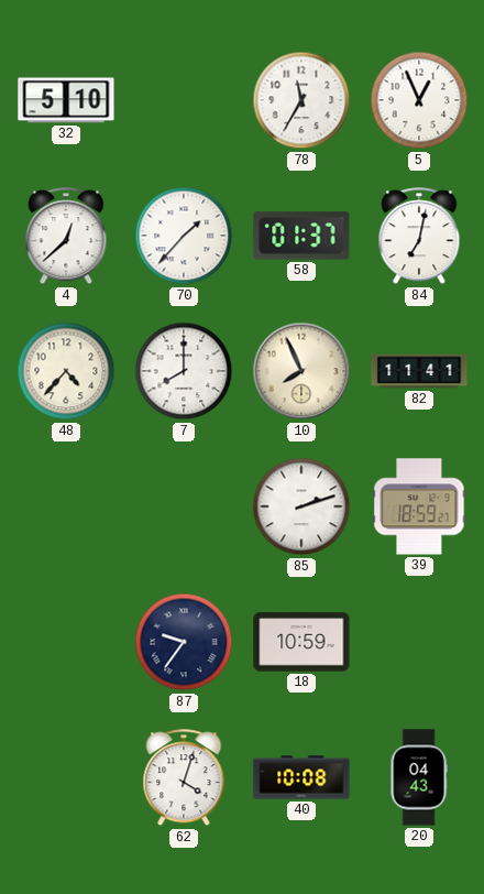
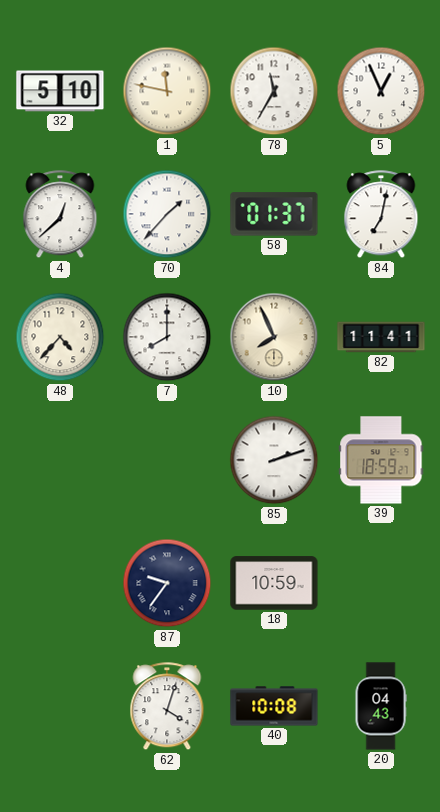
1: none -> 11:47
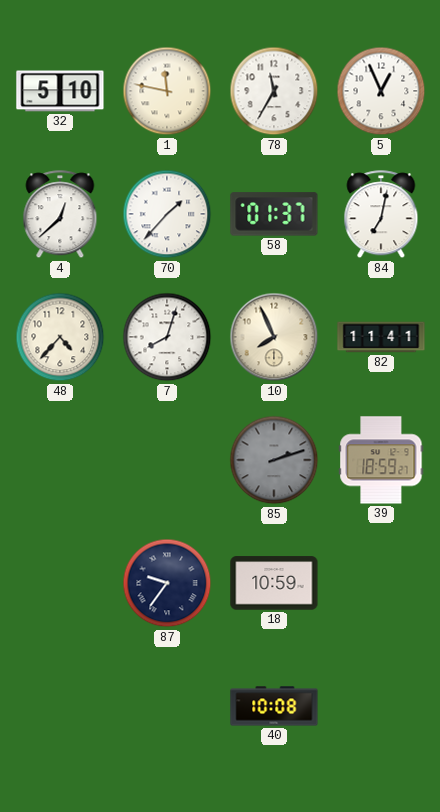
7: 8:00 -> 8:03
85 dial: white -> grey
62: 4:03 -> none
20: 04:43 -> none
